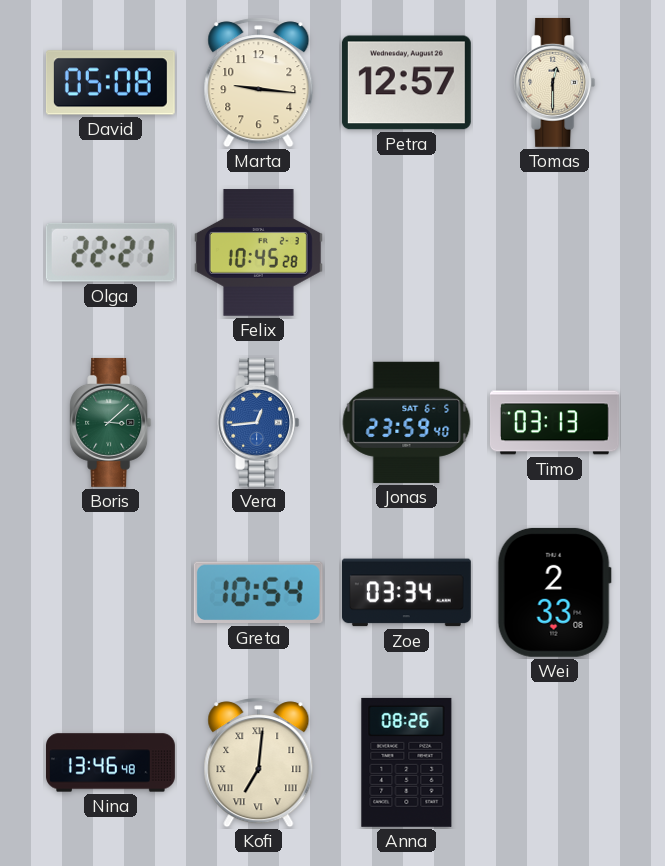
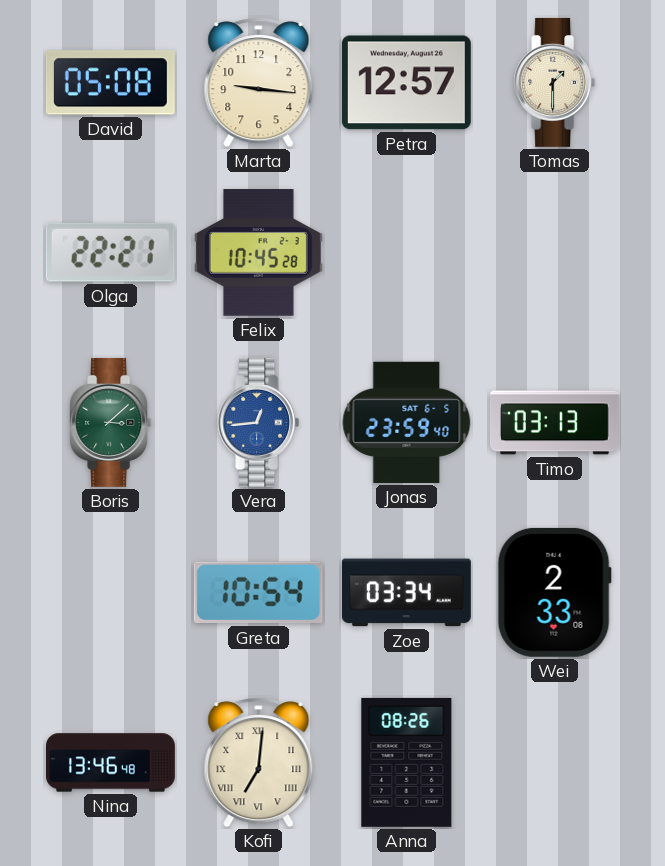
Tomas: 12:30 -> 1:30
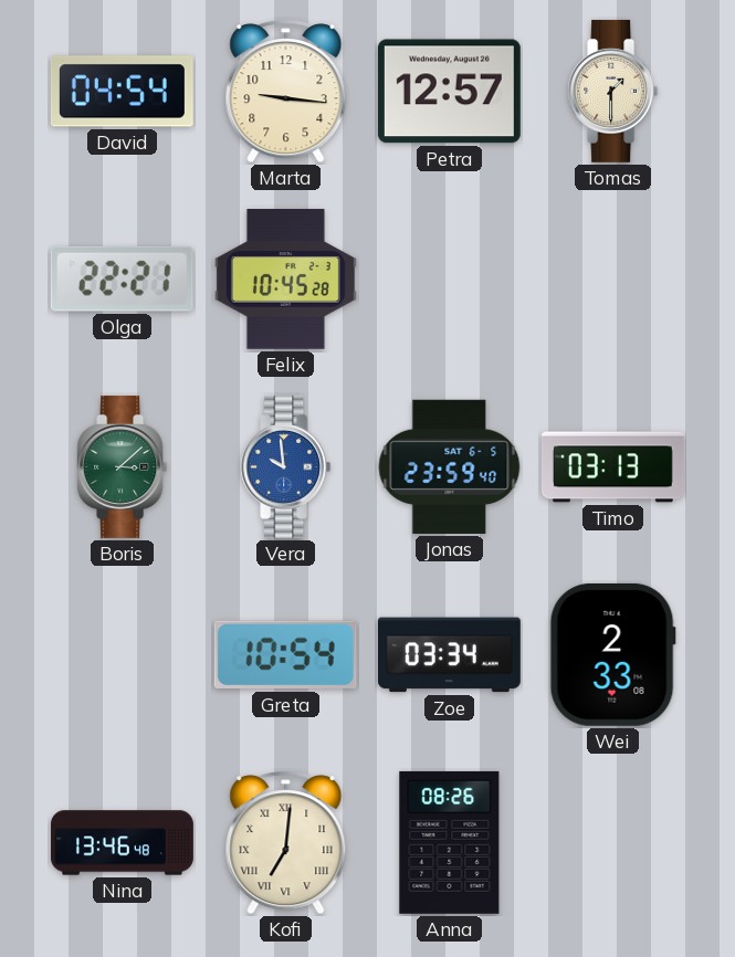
David: 05:08 -> 04:54
Vera: 12:44 -> 9:59
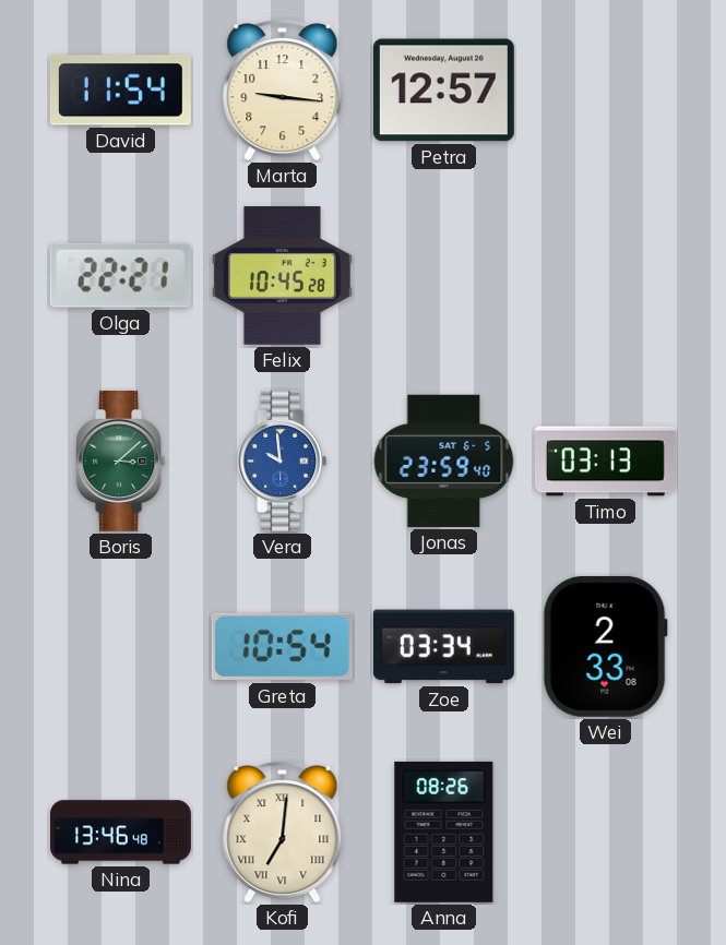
David: 04:54 -> 11:54
Tomas: 1:30 -> none
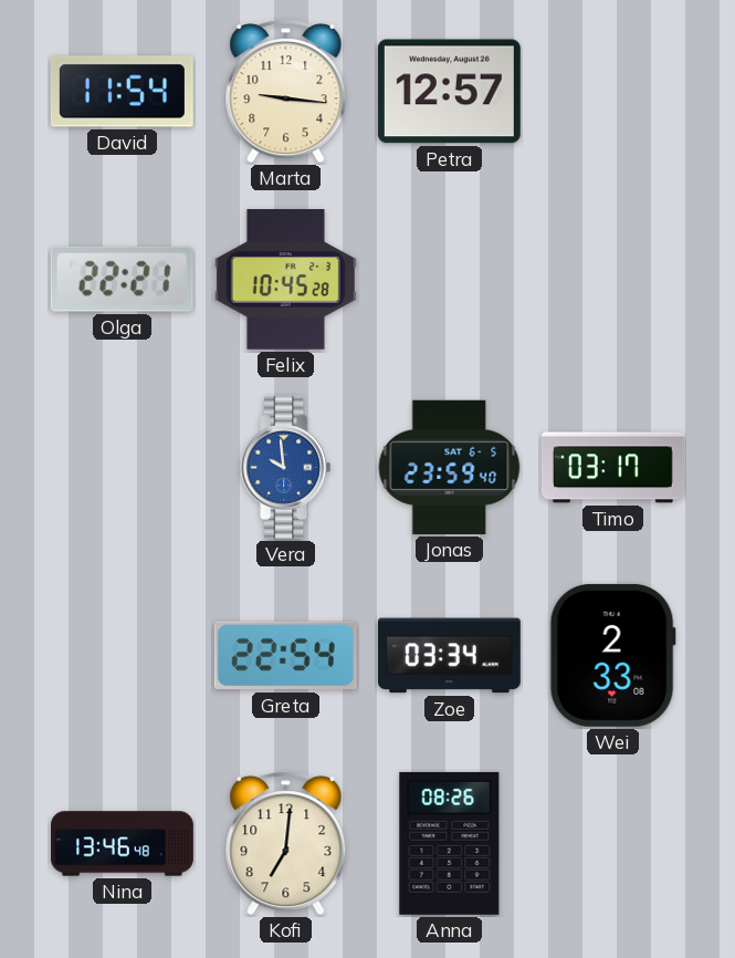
Boris: 3:08 -> none
Timo: 03:13 -> 03:17
Greta: 10:54 -> 22:54
Kofi numerals: Roman -> Arabic
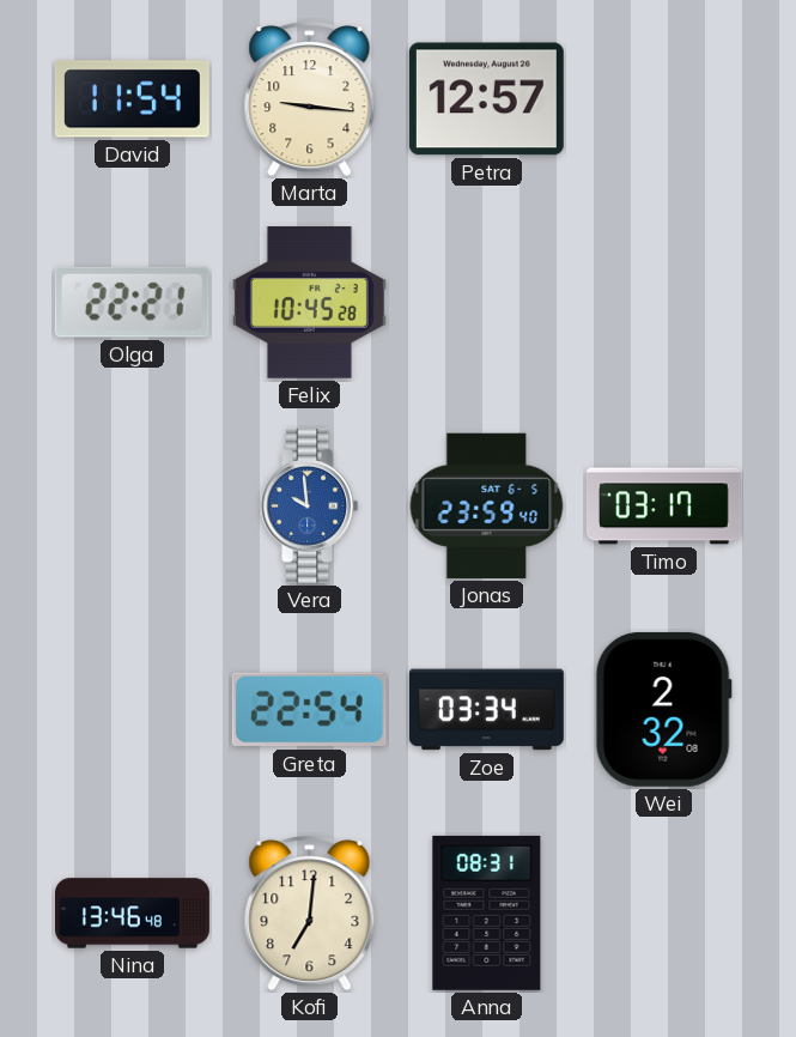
Wei: 2:33 -> 2:32
Anna: 08:26 -> 08:31
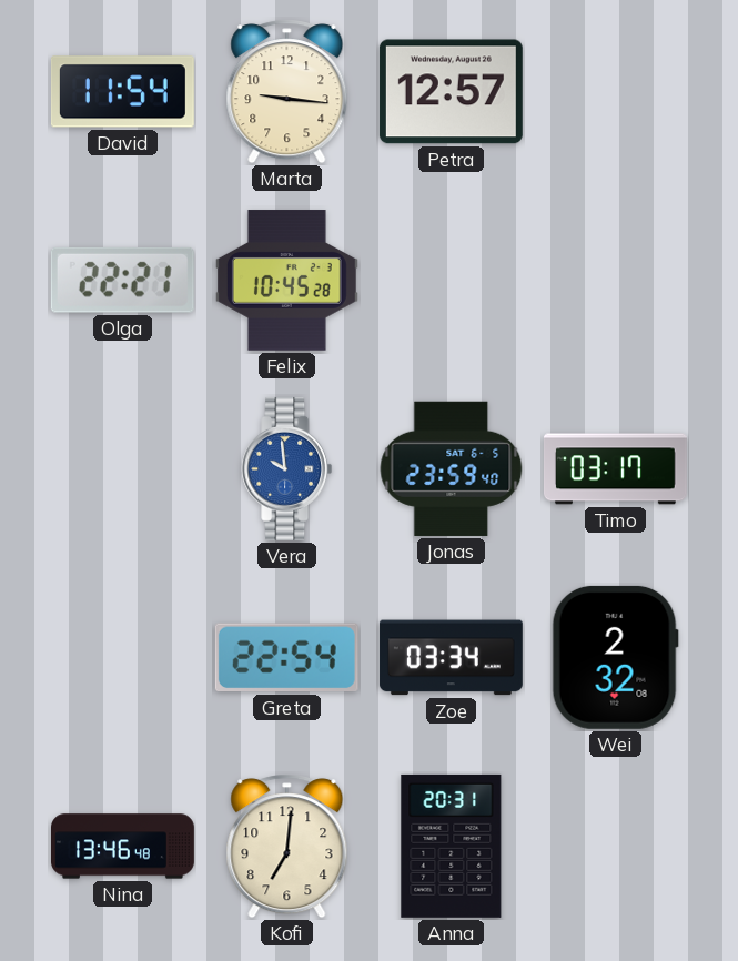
Anna: 08:31 -> 20:31
